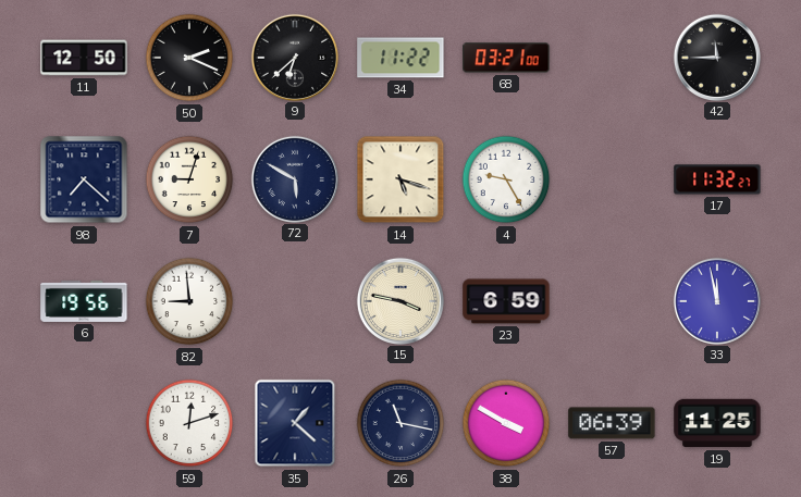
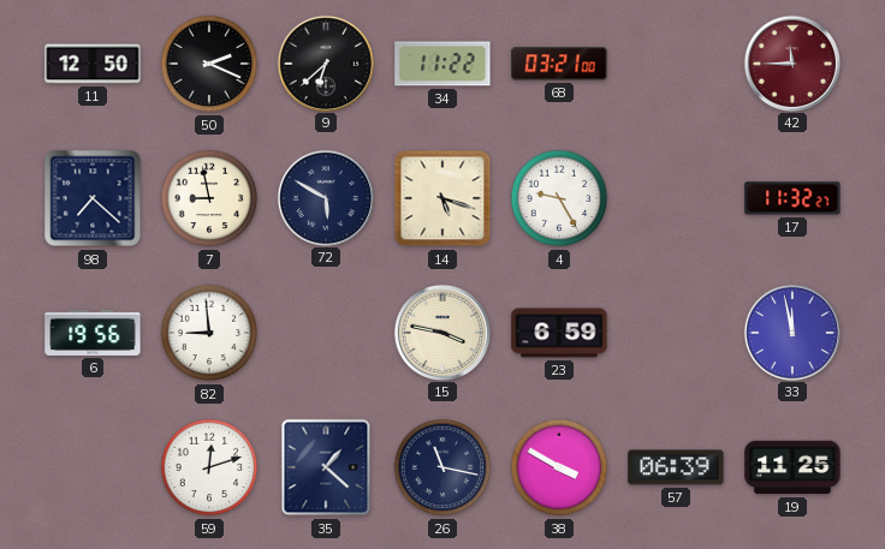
42 dial: black -> burgundy
7: 9:03 -> 8:58
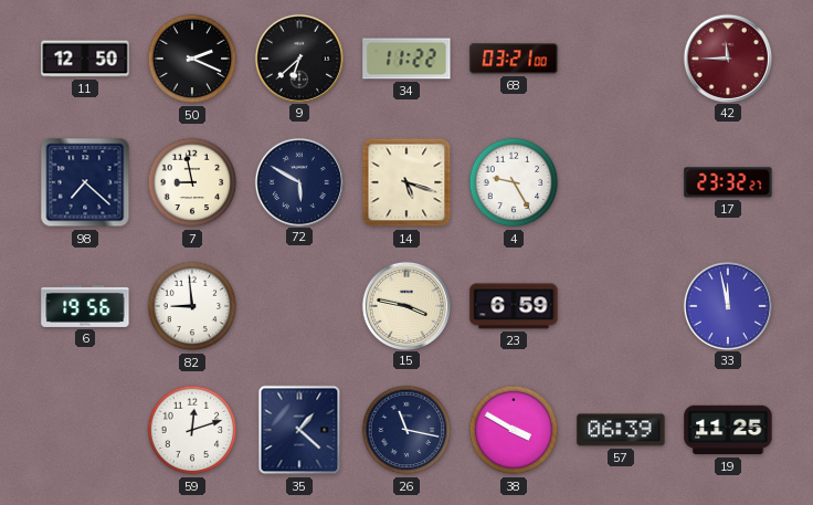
17: 11:32 -> 23:32
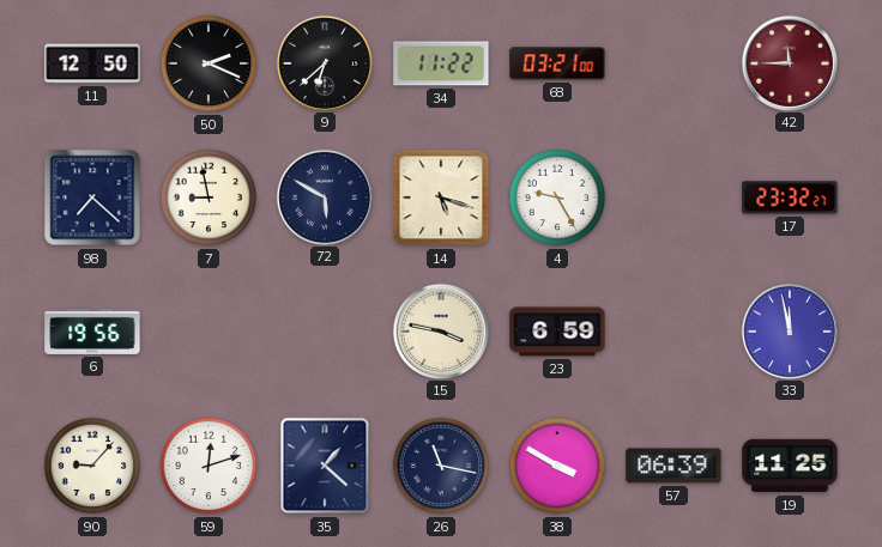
82: 8:59 -> none
90: none -> 9:07
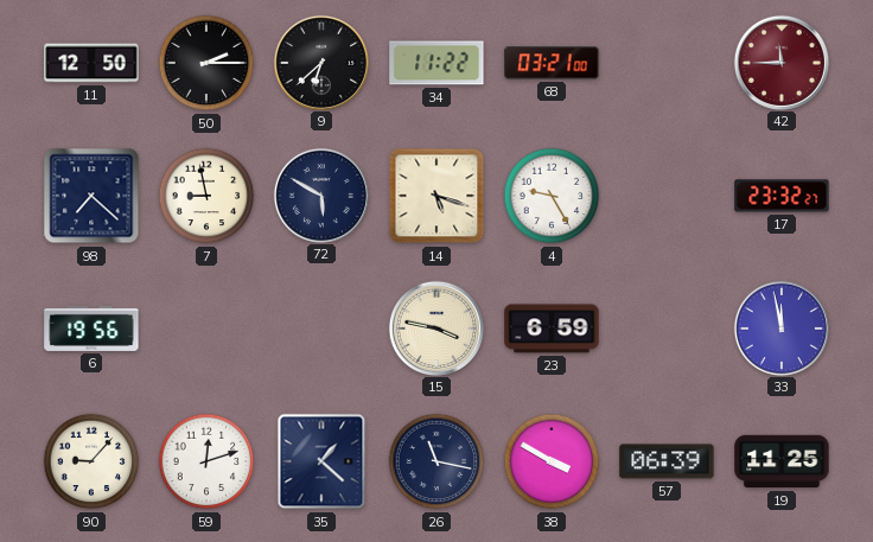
50: 2:19 -> 2:15
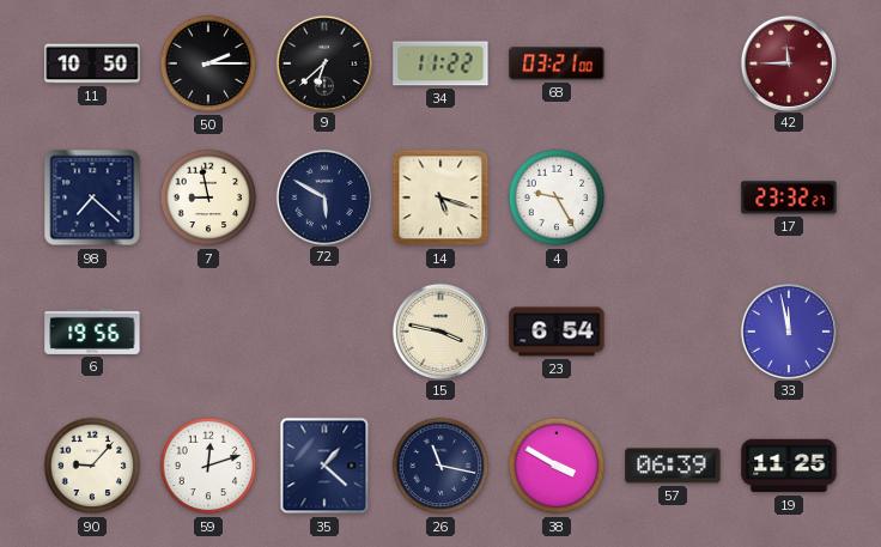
11: 12:50 -> 10:50
23: 6:59 -> 6:54
